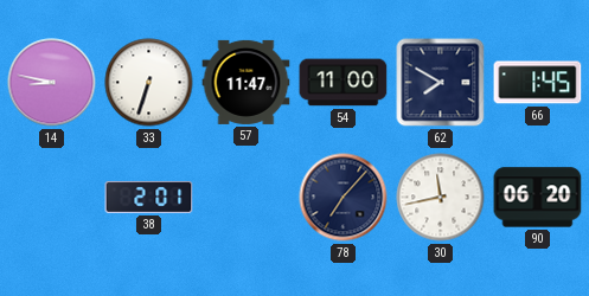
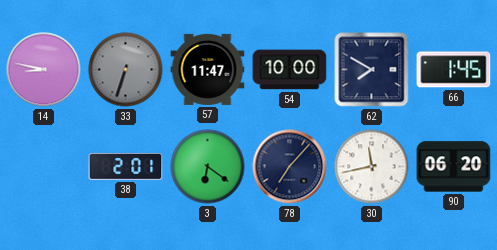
33 dial: white -> grey
54: 11:00 -> 10:00
3: none -> 6:21
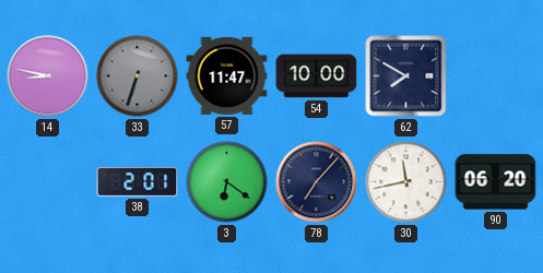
66: 1:45 -> none
